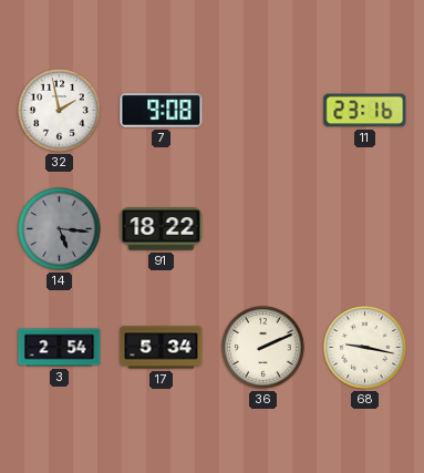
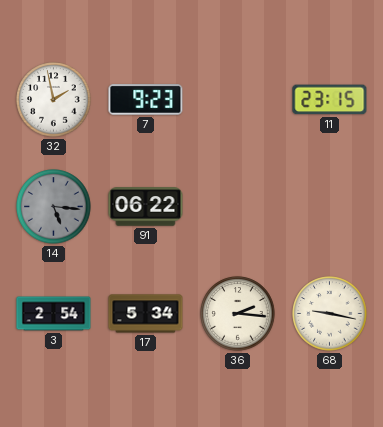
7: 9:08 -> 9:23
11: 23:16 -> 23:15
91: 18:22 -> 06:22
36: 2:11 -> 2:16
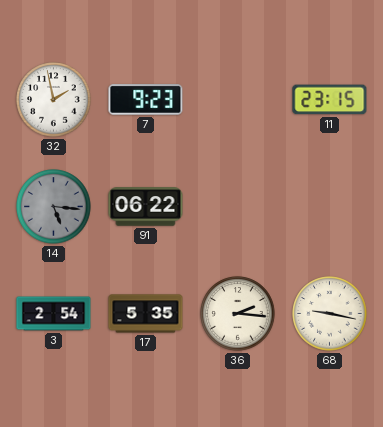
17: 5:34 -> 5:35
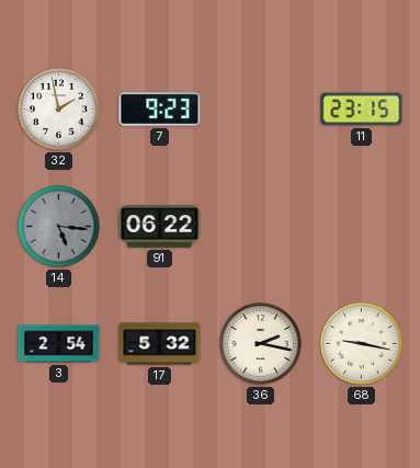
17: 5:35 -> 5:32
36: 2:16 -> 2:17
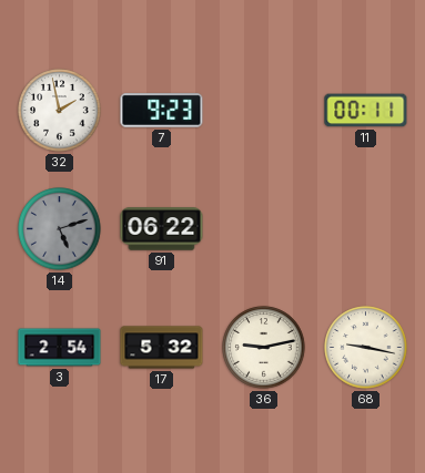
11: 23:15 -> 00:11
14: 5:16 -> 5:12
36: 2:17 -> 9:13
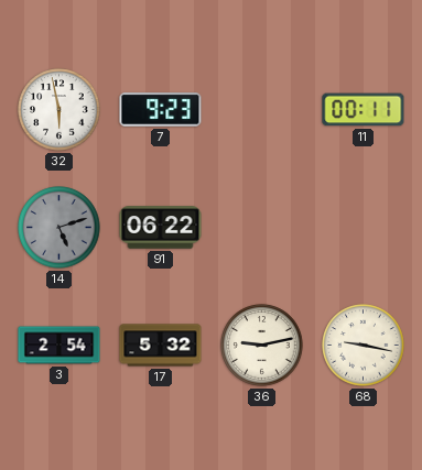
32: 1:58 -> 5:58
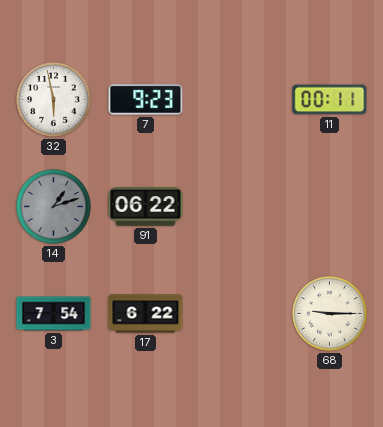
14: 5:12 -> 1:12
3: 2:54 -> 7:54
17: 5:32 -> 6:22
36: 9:13 -> none
68: 9:17 -> 9:15
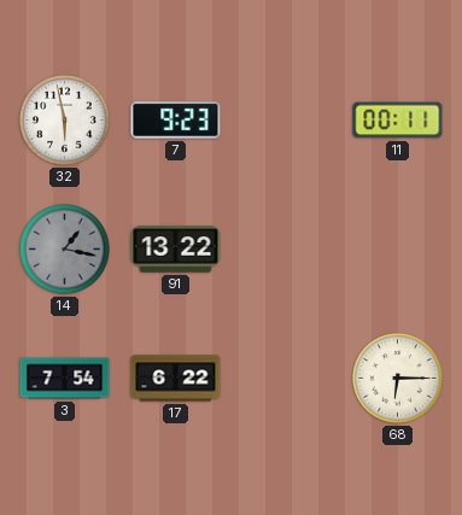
14: 1:12 -> 1:17
91: 06:22 -> 13:22
68: 9:15 -> 6:15
